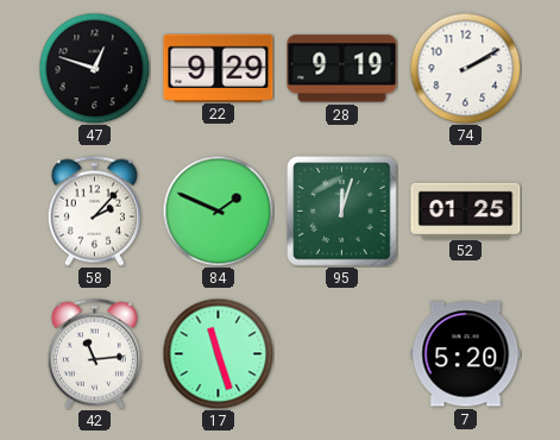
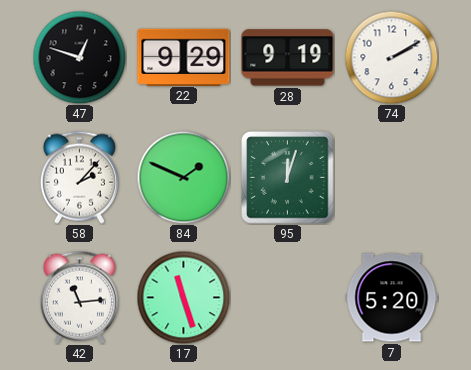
52: 01:25 -> none
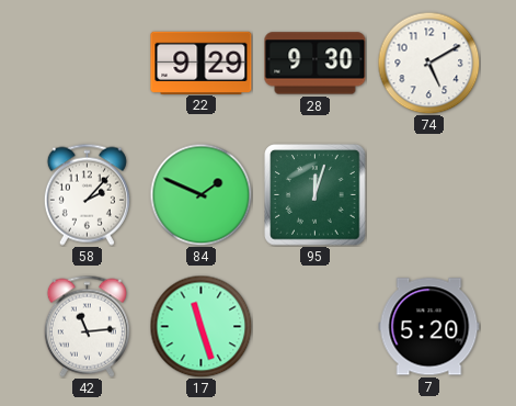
47: 12:48 -> none
28: 9:19 -> 9:30
74: 2:10 -> 5:10
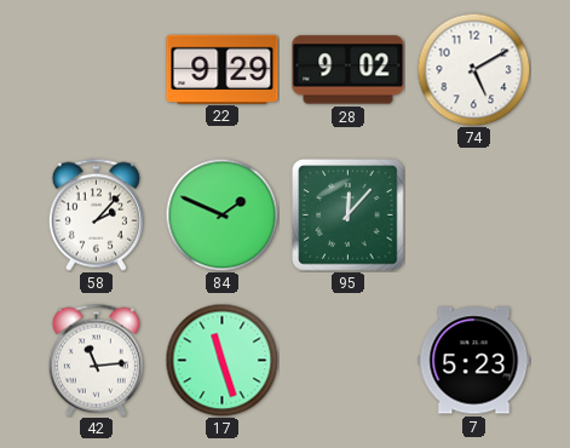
28: 9:30 -> 9:02
95: 12:03 -> 12:07
7: 5:20 -> 5:23
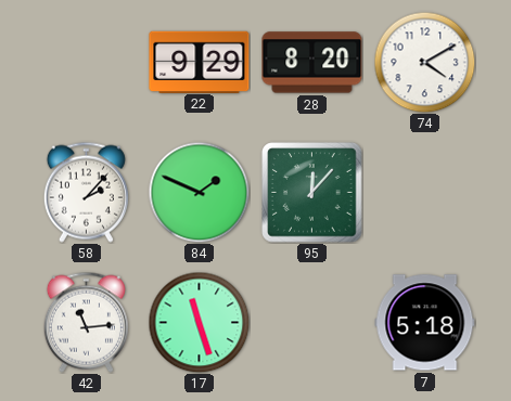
28: 9:02 -> 8:20
74: 5:10 -> 4:10
7: 5:23 -> 5:18
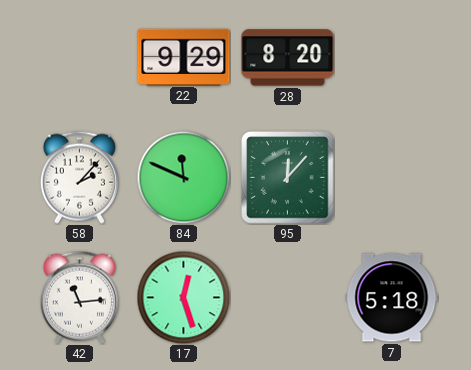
74: 4:10 -> none
84: 1:49 -> 11:49
17: 11:27 -> 12:27
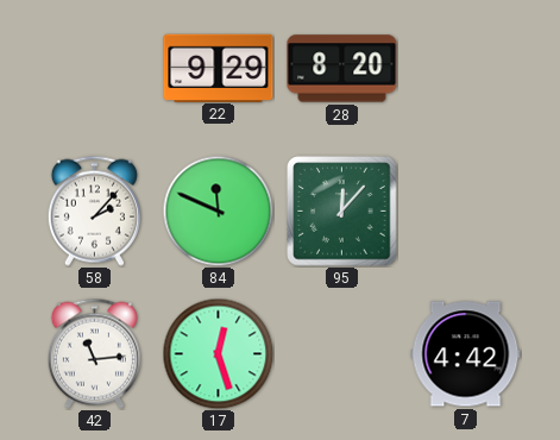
7: 5:18 -> 4:42
